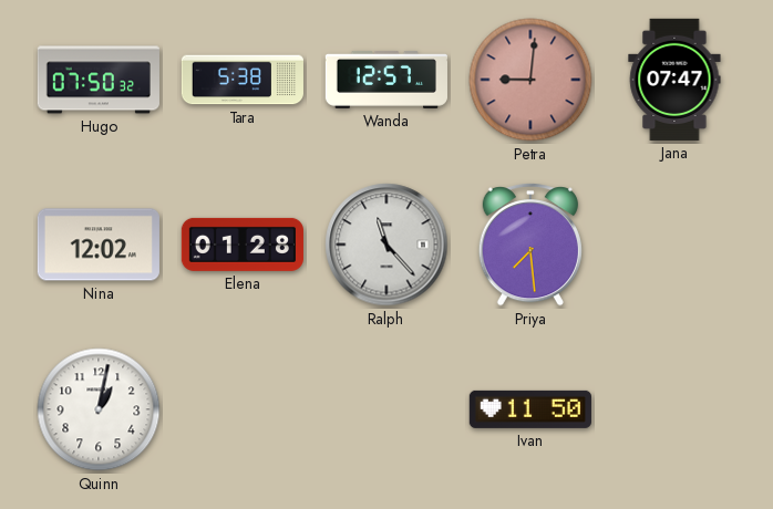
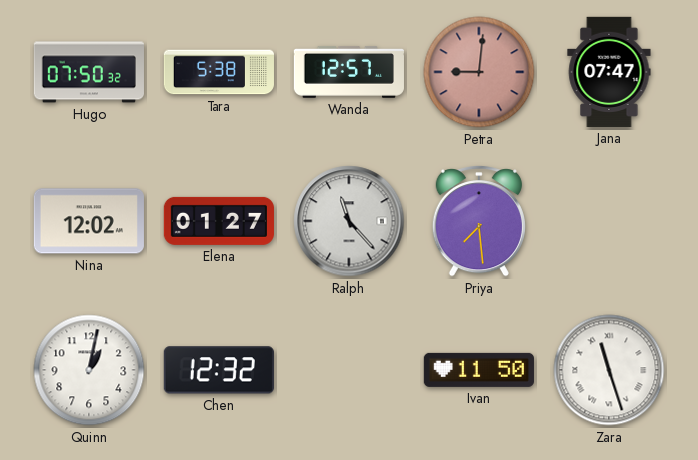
Elena: 01:28 -> 01:27
Chen: none -> 12:32
Zara: none -> 11:27
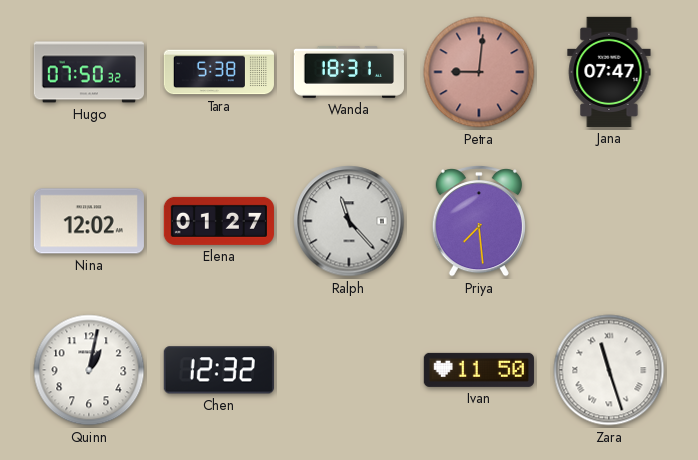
Wanda: 12:57 -> 18:31
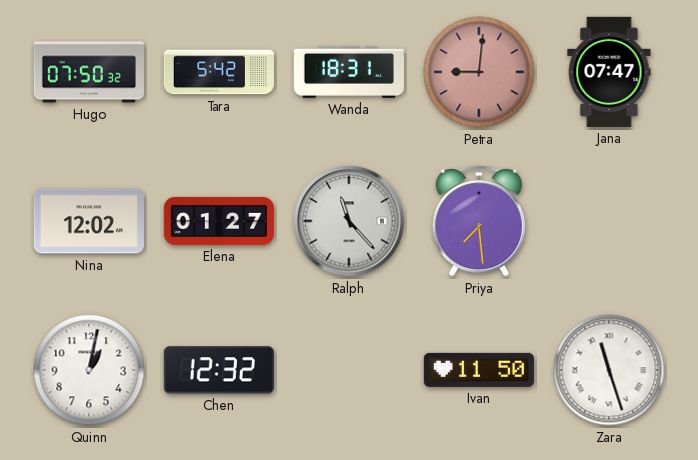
Tara: 5:38 -> 5:42
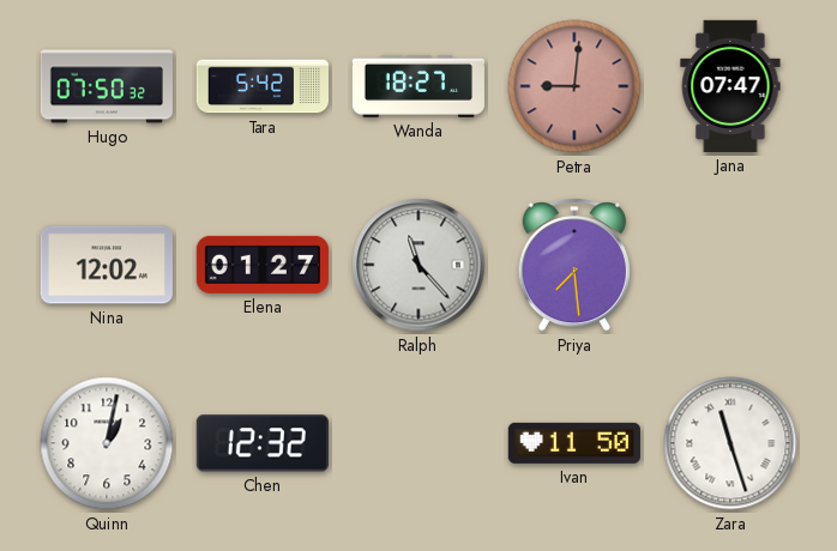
Wanda: 18:31 -> 18:27
